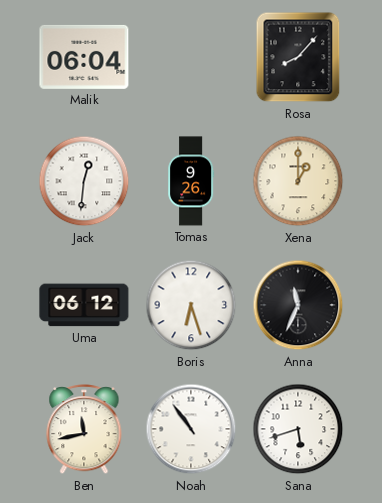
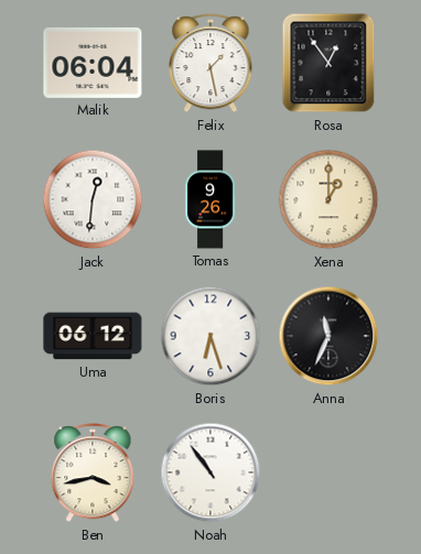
Felix: none -> 1:28
Rosa: 8:07 -> 12:54
Ben: 11:43 -> 3:43
Sana: 5:42 -> none
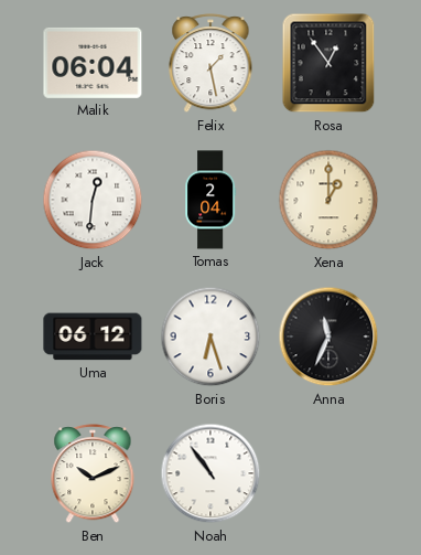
Tomas: 9:26 -> 2:04
Ben: 3:43 -> 10:11
